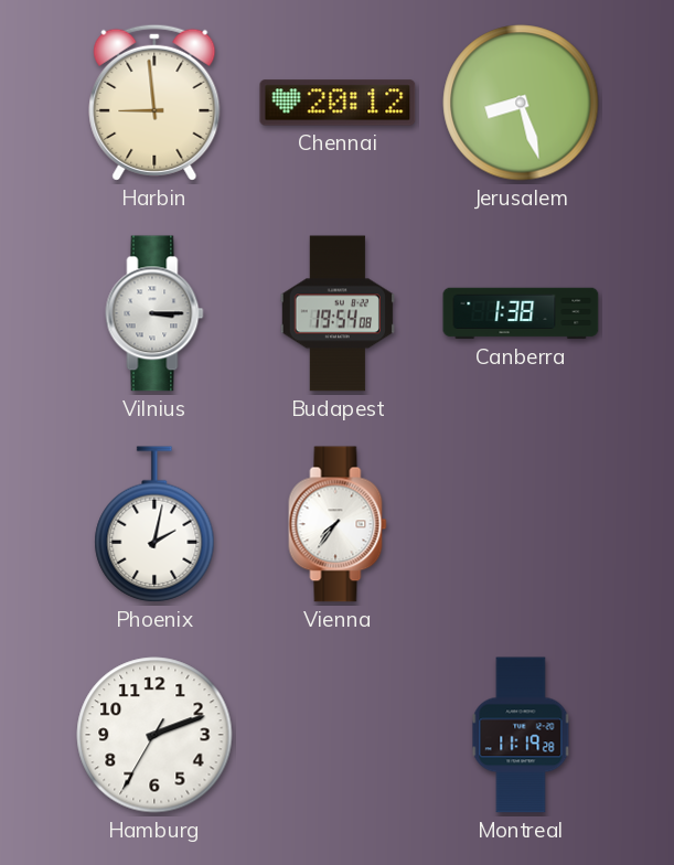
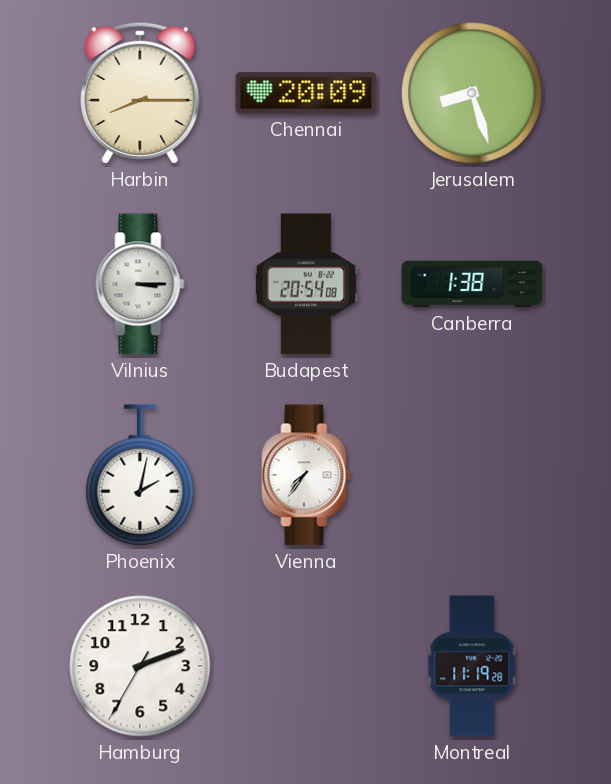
Harbin: 8:59 -> 8:15
Chennai: 20:12 -> 20:09
Budapest: 19:54 -> 20:54
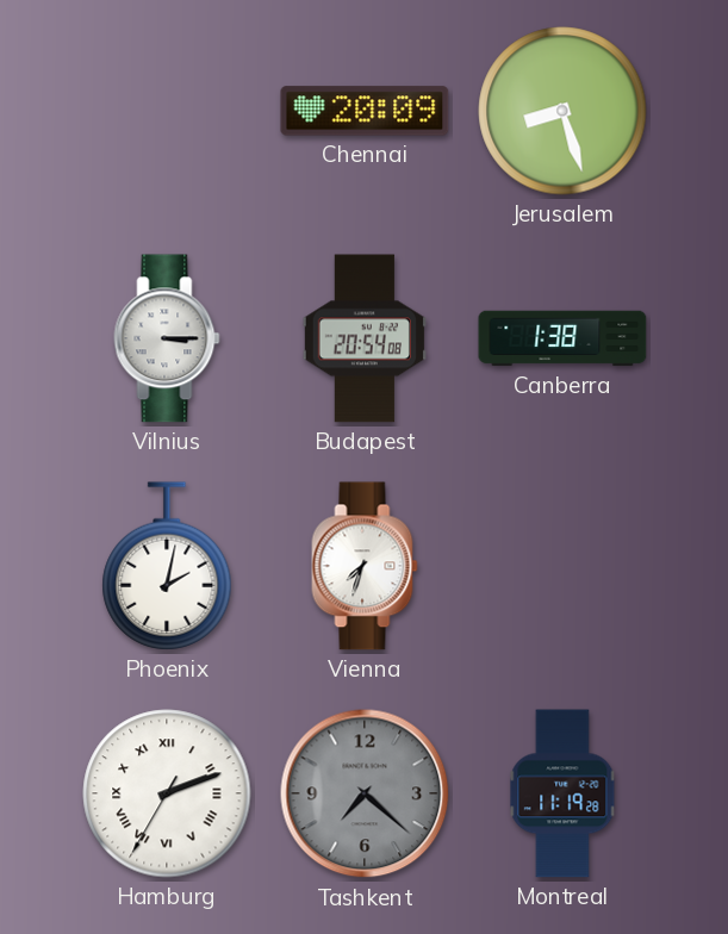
Harbin: 8:15 -> none
Vienna: 7:36 -> 7:33
Hamburg numerals: Arabic -> Roman
Tashkent: none -> 7:22
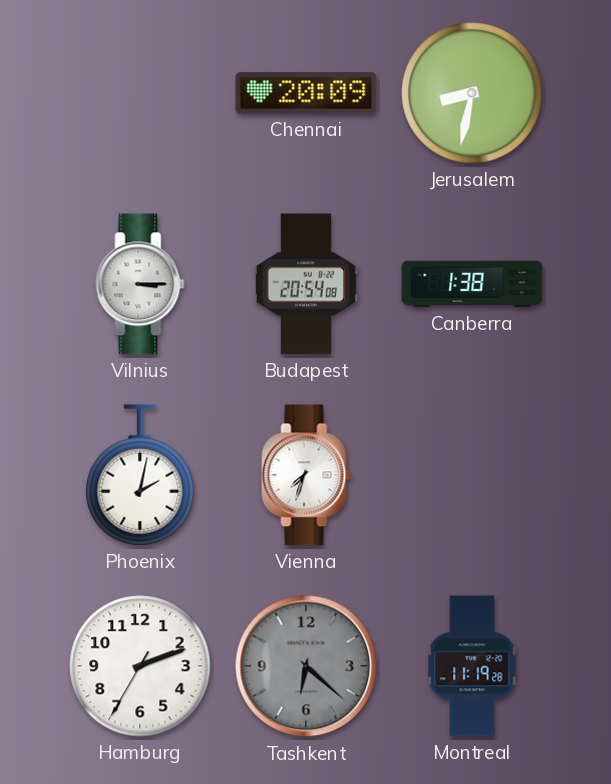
Jerusalem: 8:27 -> 8:32
Hamburg numerals: Roman -> Arabic
Tashkent: 7:22 -> 6:22
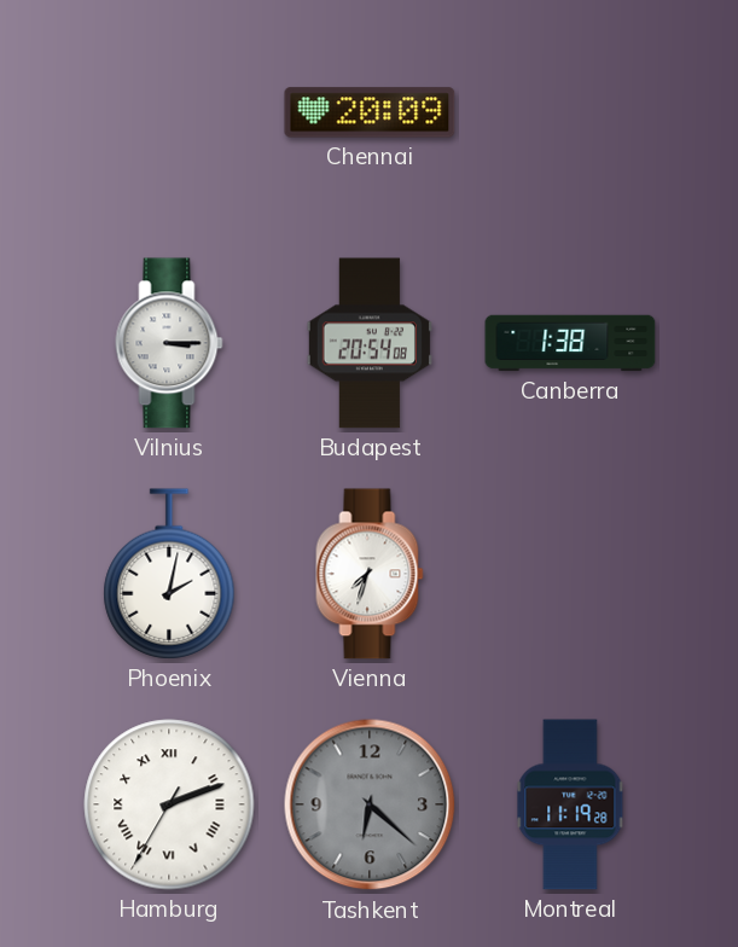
Jerusalem: 8:32 -> none
Hamburg numerals: Arabic -> Roman
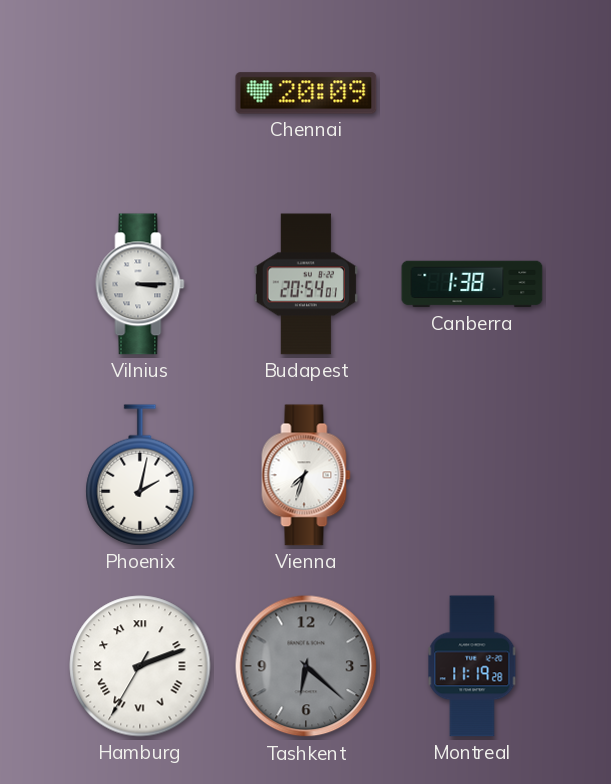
Budapest: 20:54:08 -> 20:54:01
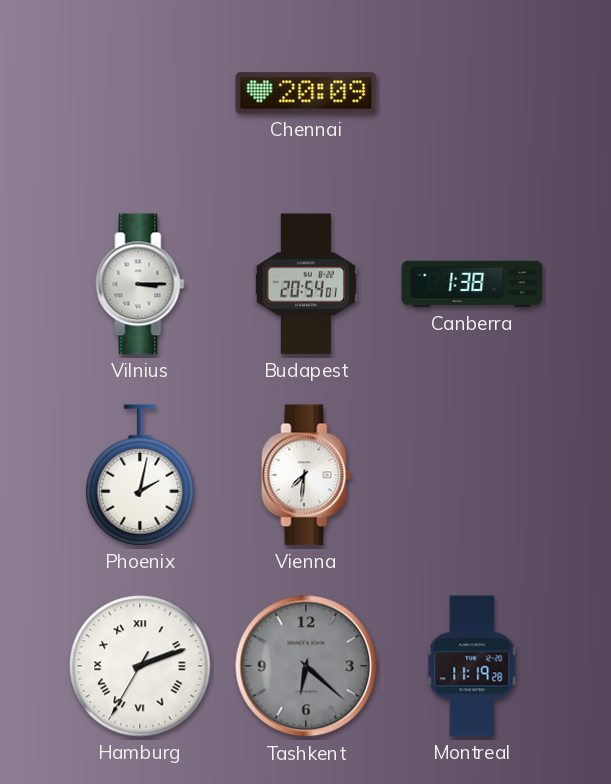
Vienna: 7:33 -> 7:31
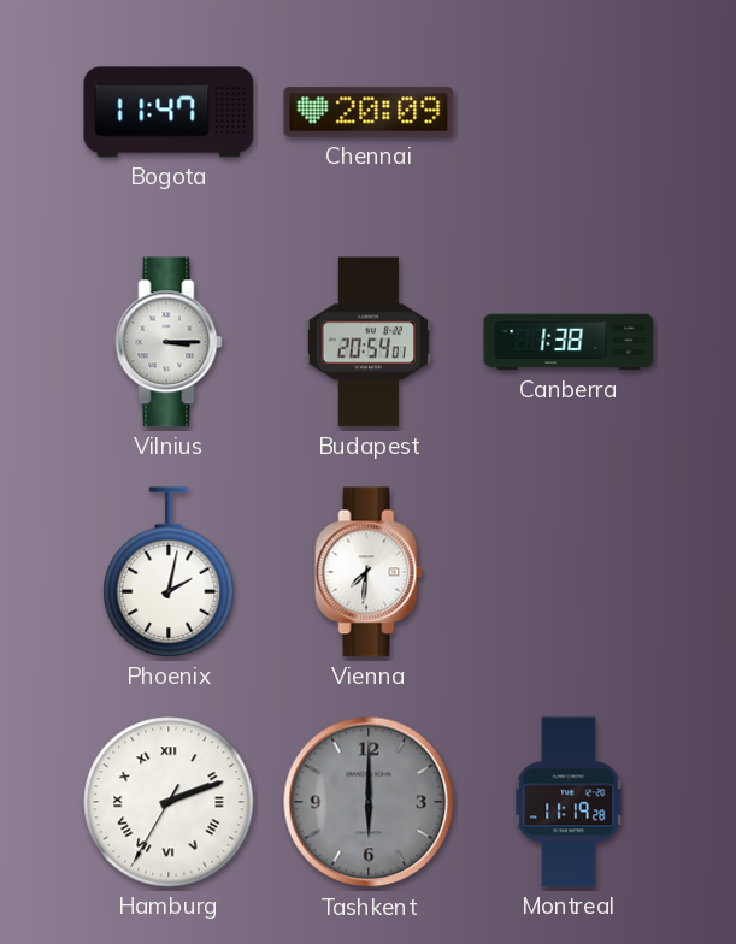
Bogota: none -> 11:47
Tashkent: 6:22 -> 6:00
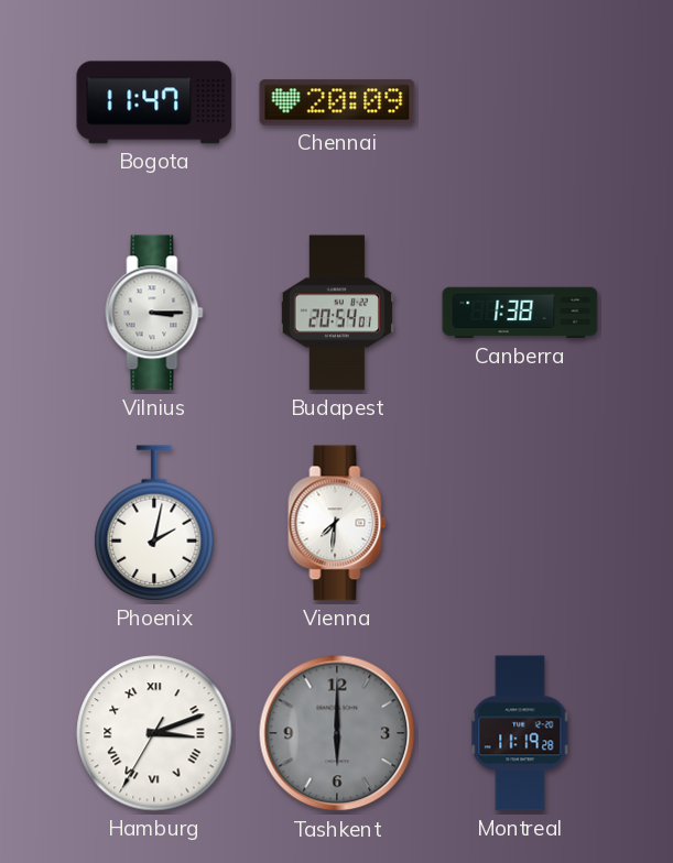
Hamburg: 2:11 -> 3:11
